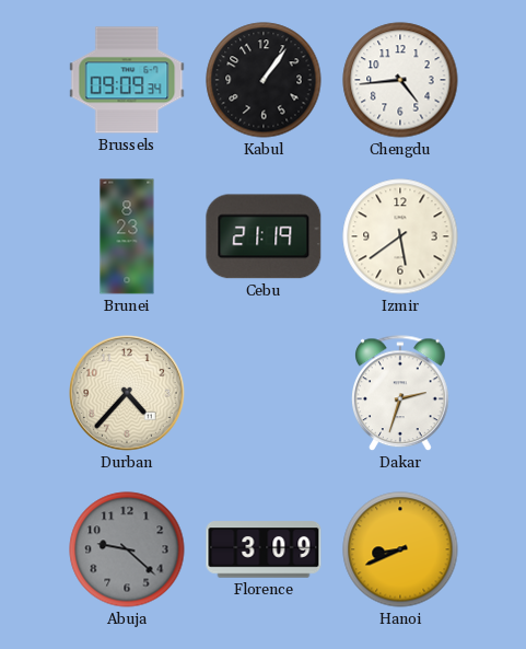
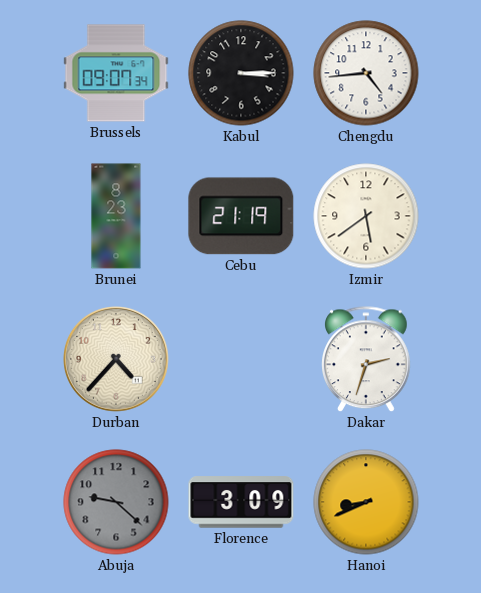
Brussels: 09:09 -> 09:07
Kabul: 1:06 -> 3:15
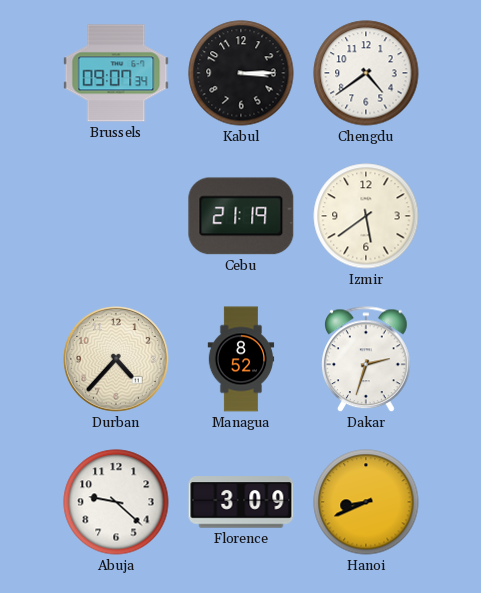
Chengdu: 4:44 -> 4:39
Brunei: 8:23 -> none
Managua: none -> 8:52
Abuja dial: grey -> white
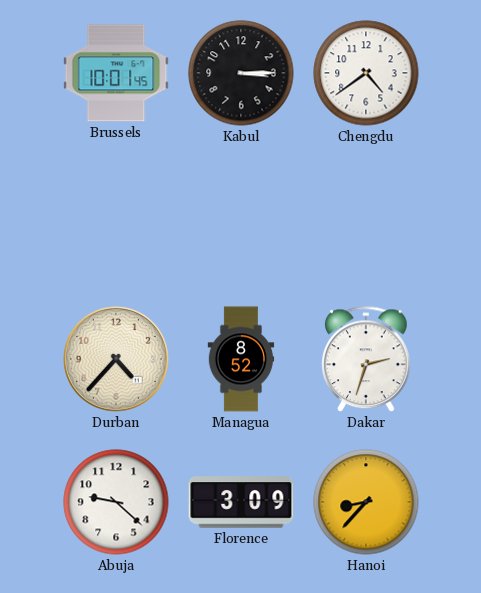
Brussels: 09:07 -> 10:01
Cebu: 21:19 -> none
Izmir: 5:39 -> none
Hanoi: 8:41 -> 8:37
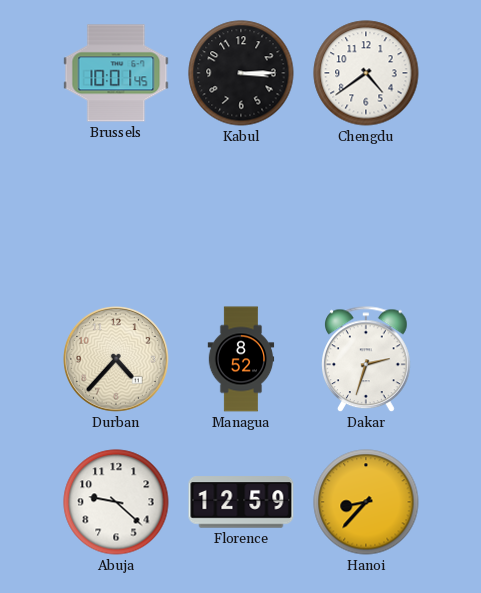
Florence: 3:09 -> 12:59
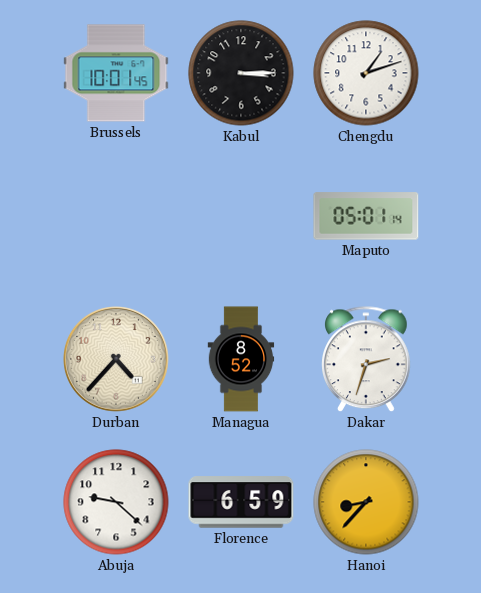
Chengdu: 4:39 -> 1:12
Maputo: none -> 05:01
Florence: 12:59 -> 6:59
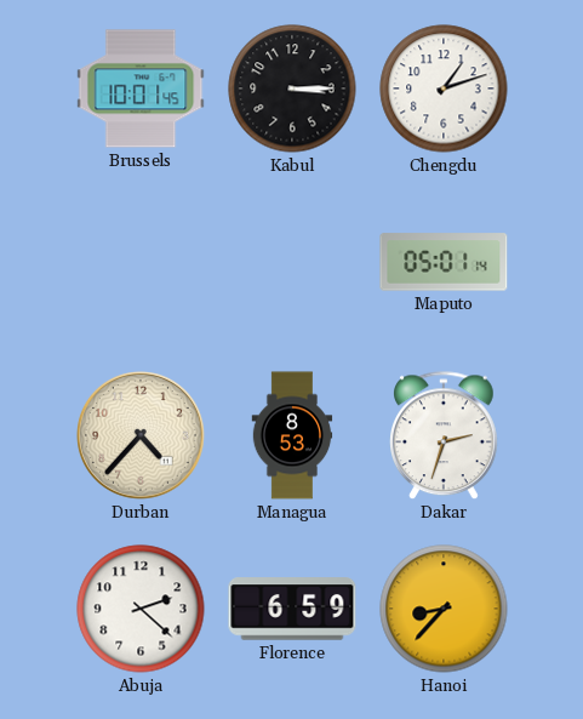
Managua: 8:52 -> 8:53
Abuja: 9:22 -> 2:22
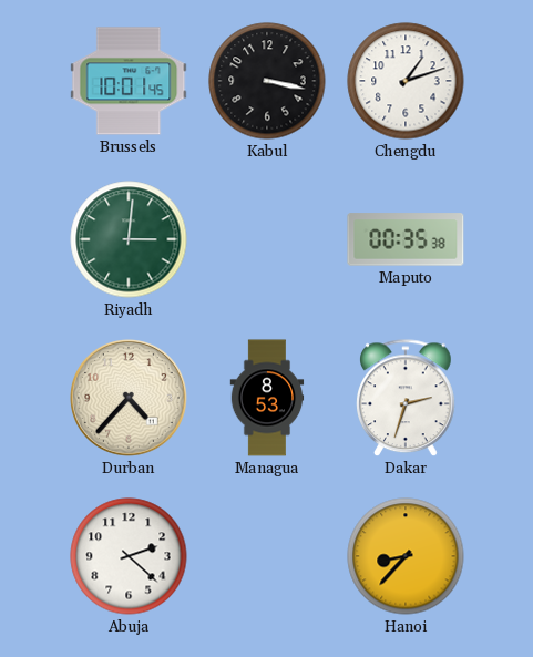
Kabul: 3:15 -> 3:17
Riyadh: none -> 3:01
Maputo: 05:01 -> 00:35
Florence: 6:59 -> none
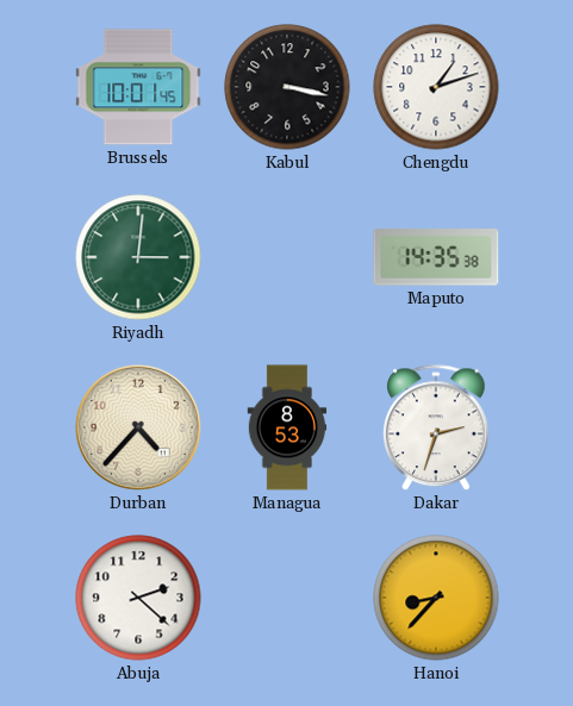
Maputo: 00:35 -> 14:35
